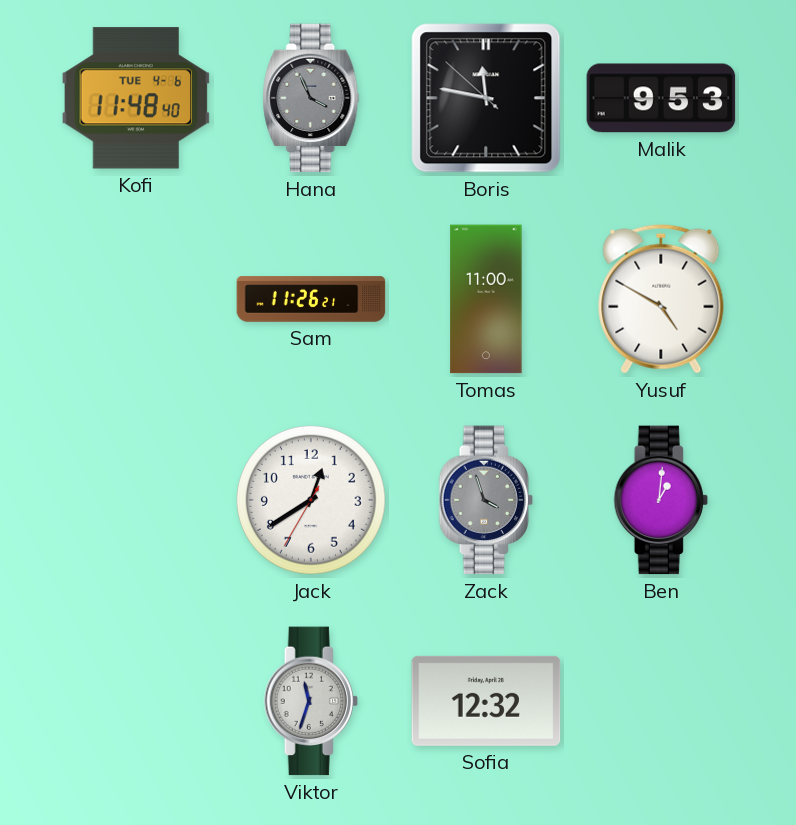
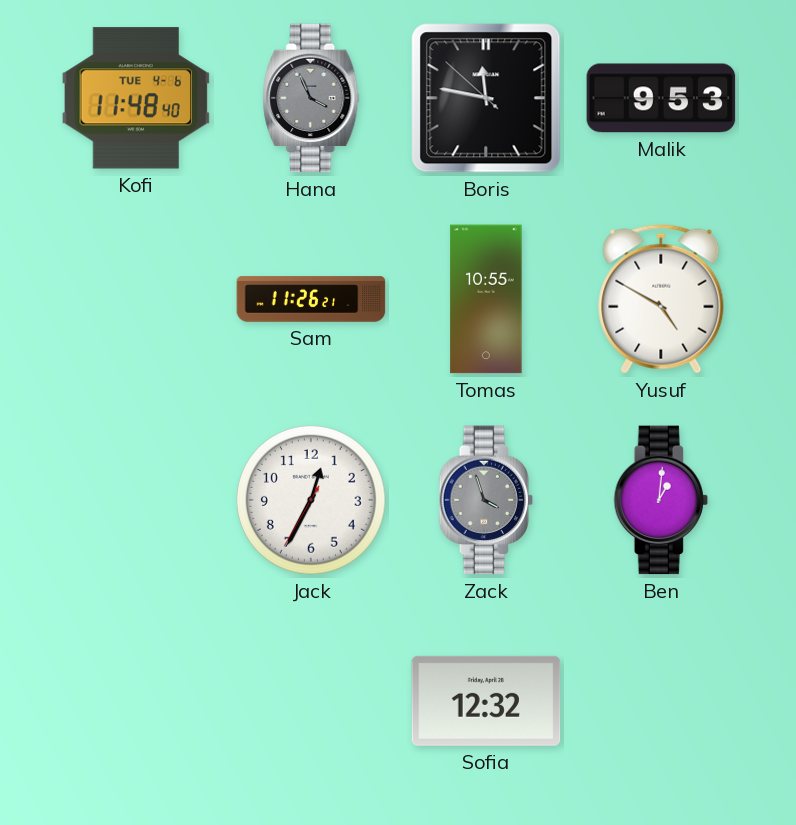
Tomas: 11:00 -> 10:55
Jack: 12:39 -> 12:34
Viktor: 11:33 -> none
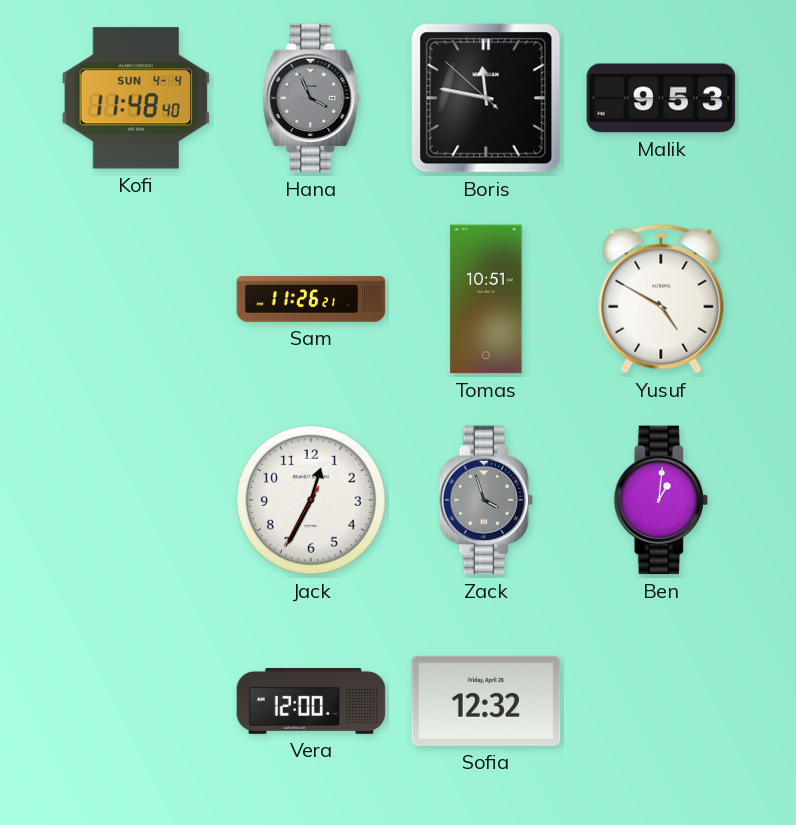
Kofi date: TUE 4-6 -> SUN 4-4
Tomas: 10:55 -> 10:51
Vera: none -> 12:00
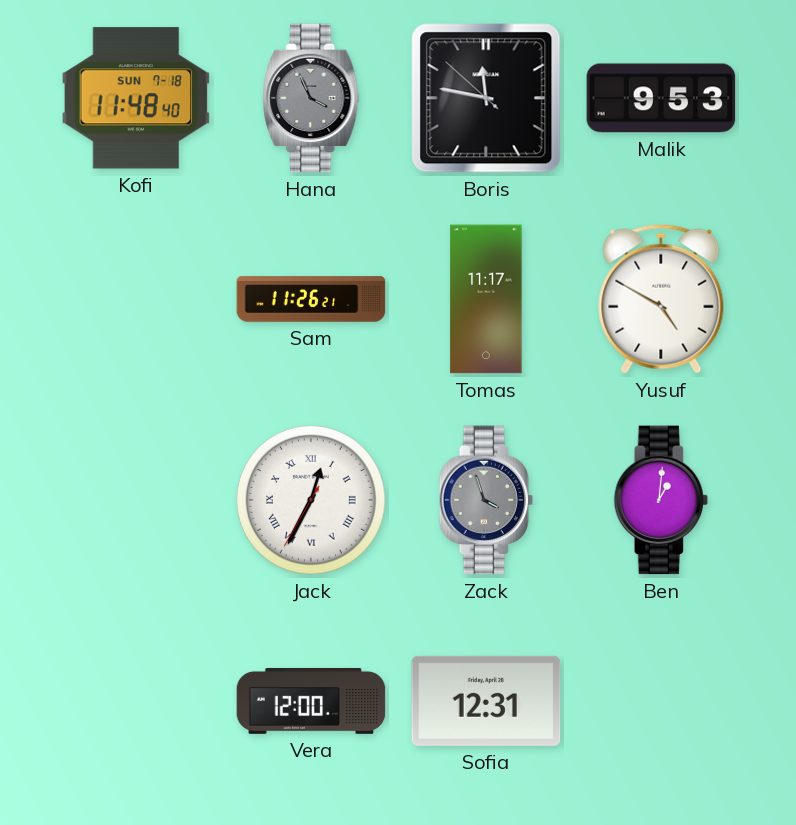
Kofi date: SUN 4-4 -> SUN 7-18
Tomas: 10:51 -> 11:17
Jack numerals: Arabic -> Roman
Sofia: 12:32 -> 12:31
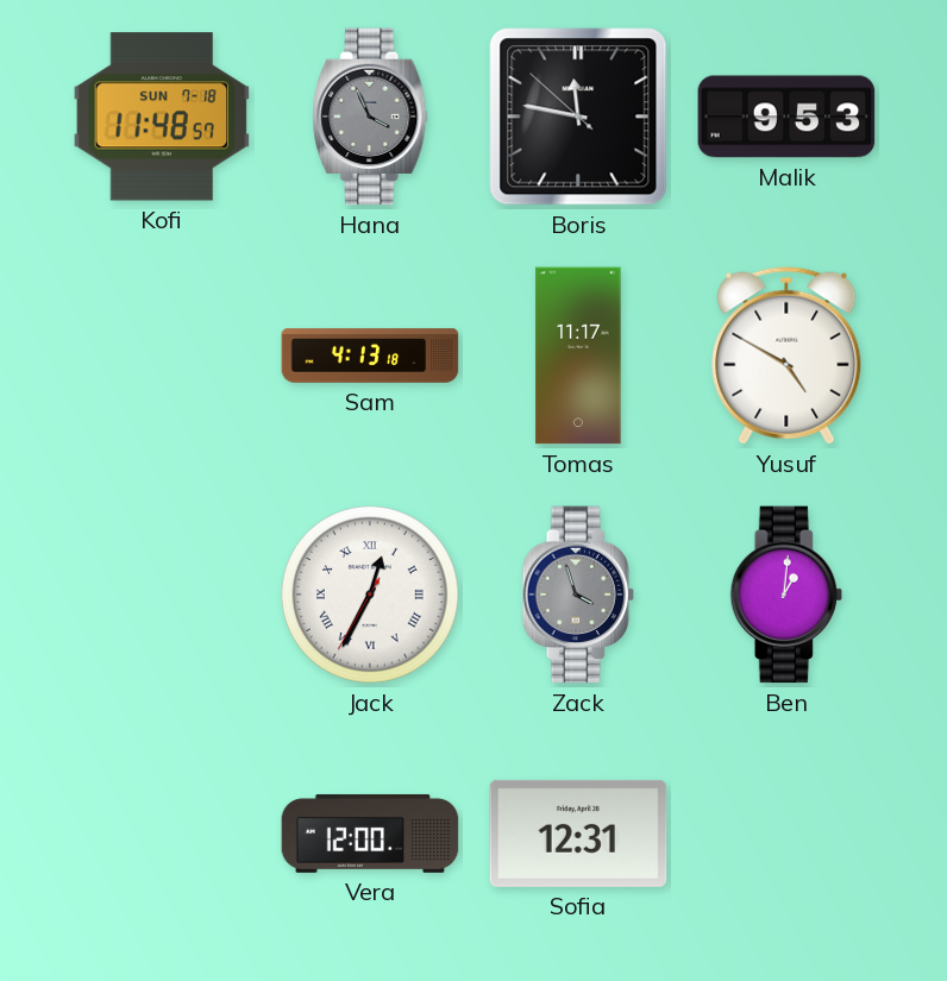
Kofi: 11:48:40 -> 11:48:57
Sam: 11:26 -> 4:13
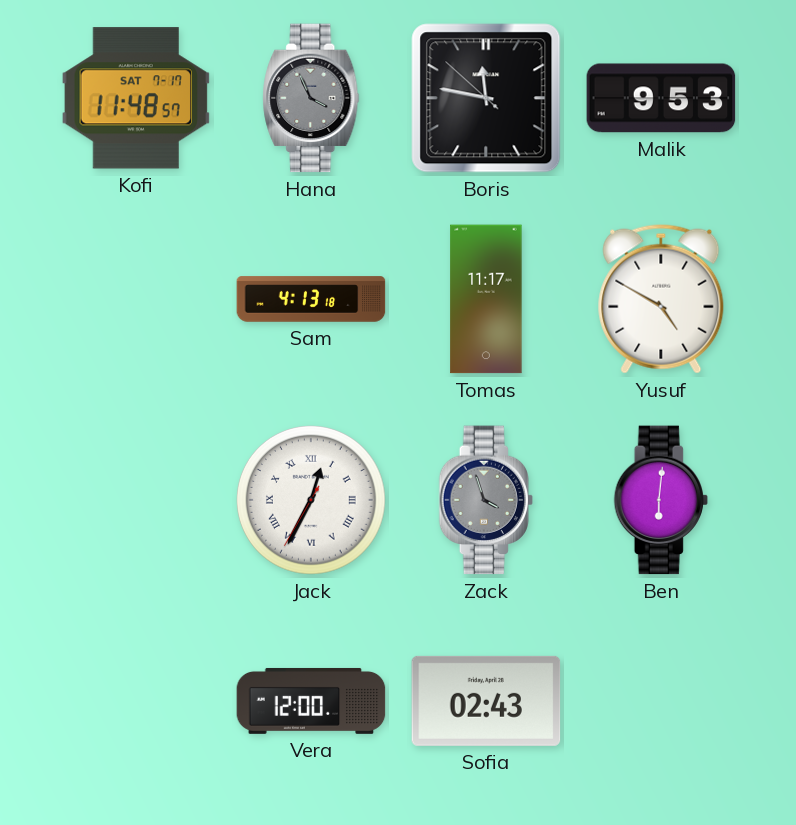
Kofi date: SUN 7-18 -> SAT 7-17
Ben: 1:01 -> 6:01
Sofia: 12:31 -> 02:43
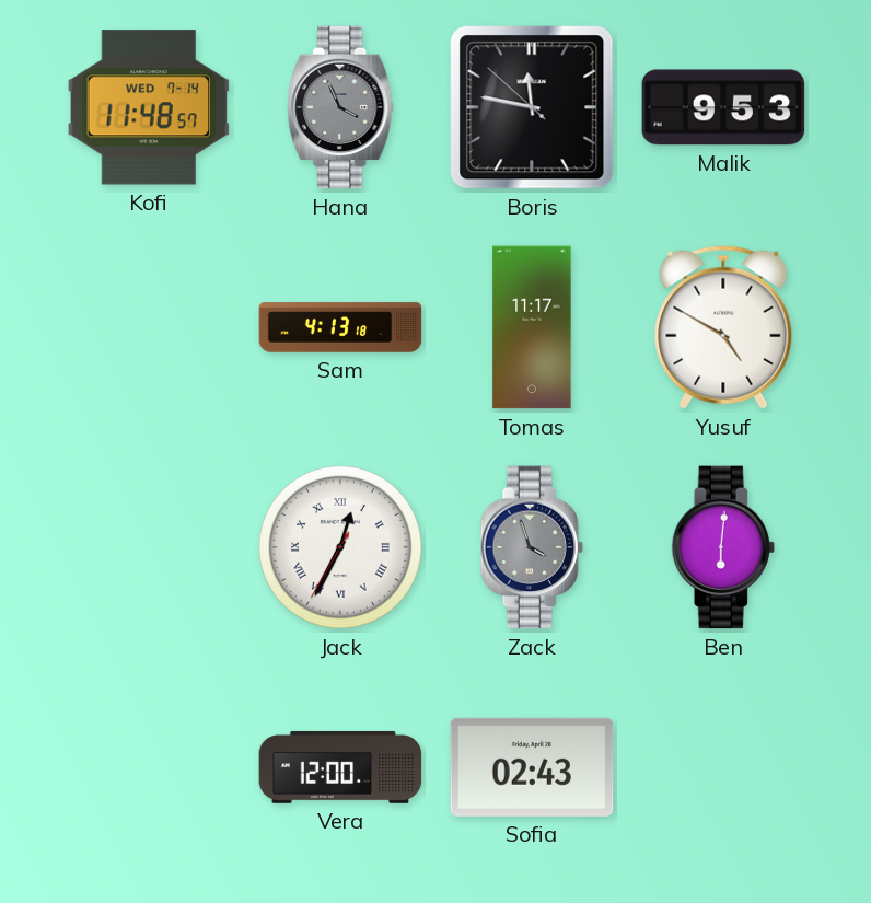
Kofi date: SAT 7-17 -> WED 7-14
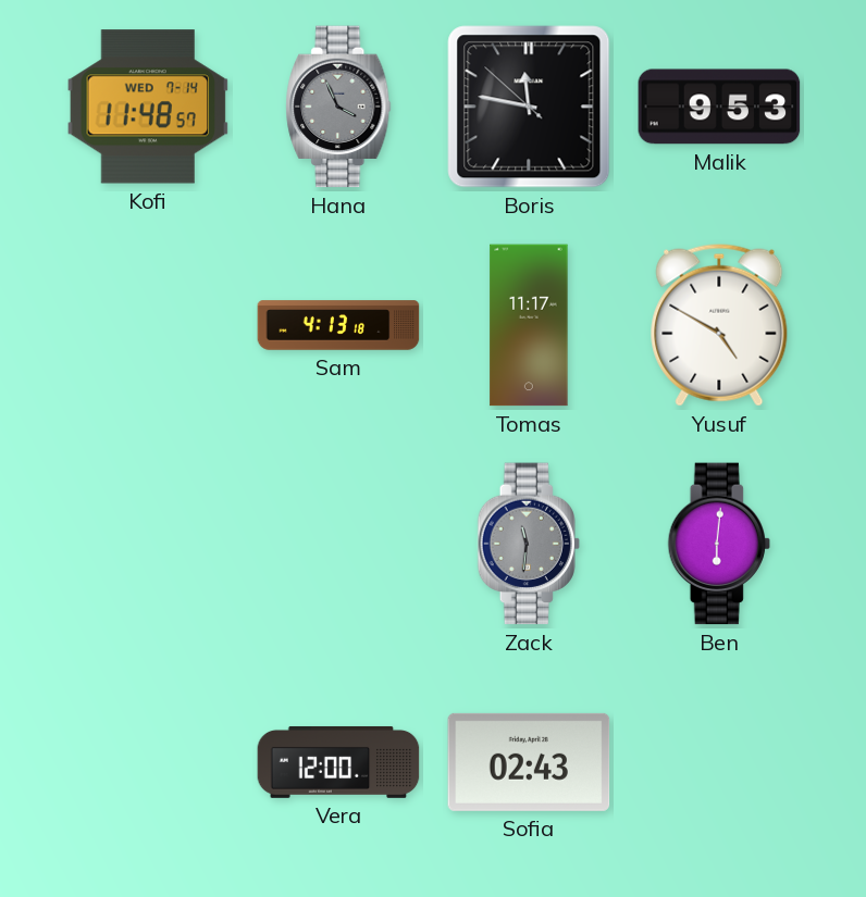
Jack: 12:34 -> none
Zack: 3:57 -> 11:31
